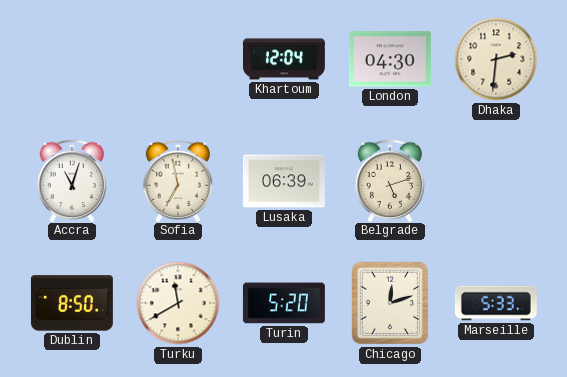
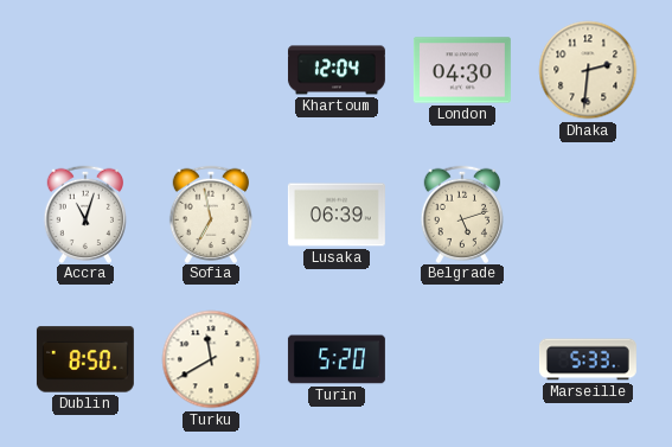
Chicago: 12:12 -> none
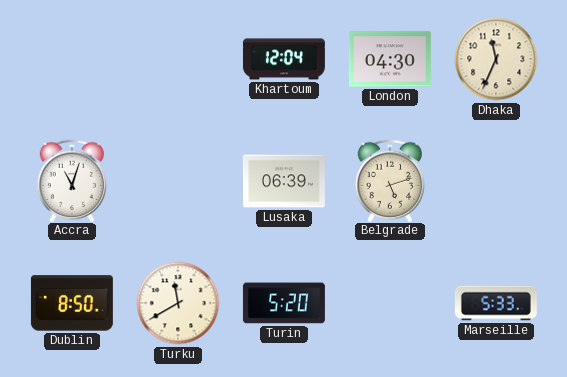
Dhaka: 2:31 -> 11:34
Sofia: 6:58 -> none
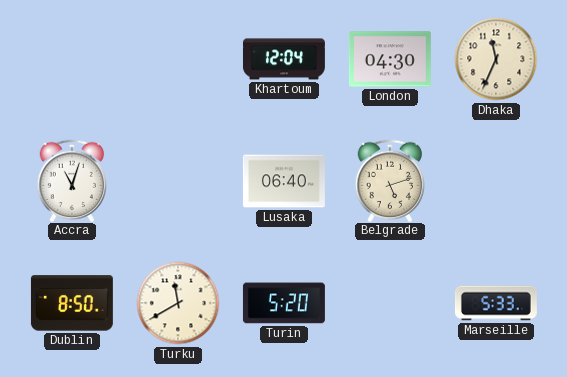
Lusaka: 06:39 -> 06:40
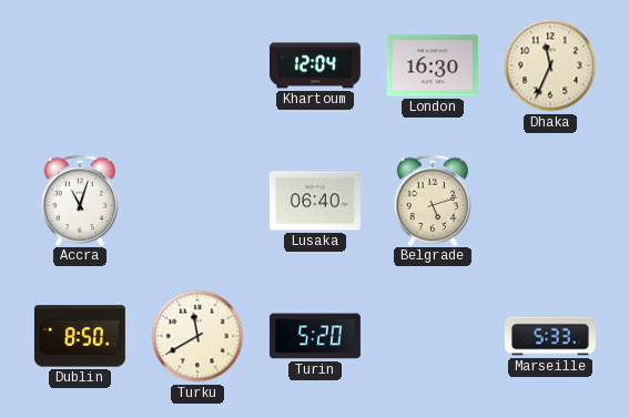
London: 04:30 -> 16:30
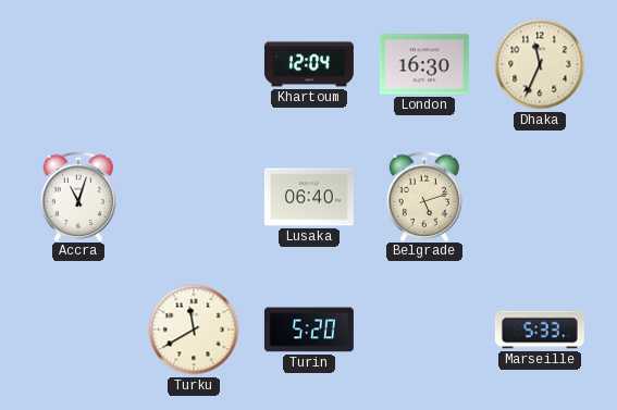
Dublin: 8:50 -> none
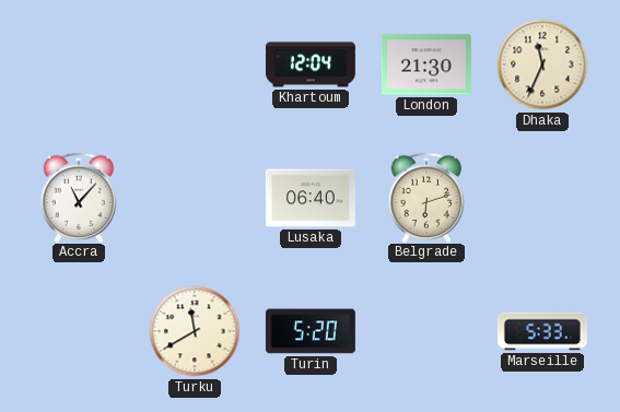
London: 16:30 -> 21:30
Accra: 11:03 -> 11:07
Belgrade: 5:12 -> 6:12
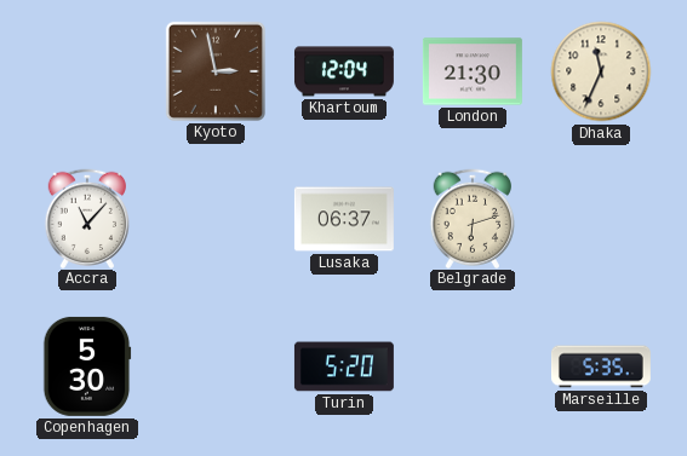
Kyoto: none -> 2:58
Lusaka: 06:40 -> 06:37
Copenhagen: none -> 5:30
Turku: 11:40 -> none
Marseille: 5:33 -> 5:35
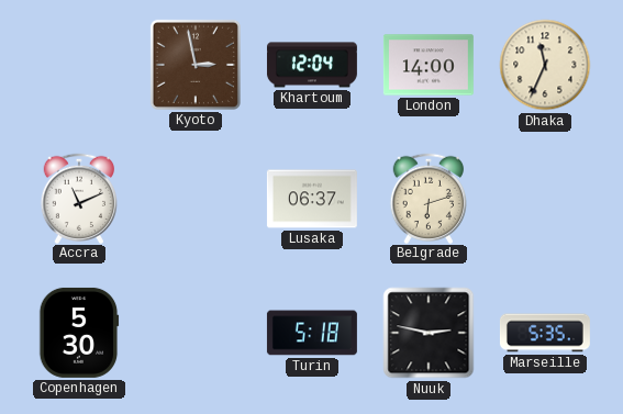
London: 21:30 -> 14:00
Accra: 11:07 -> 11:11
Turin: 5:20 -> 5:18
Nuuk: none -> 2:47
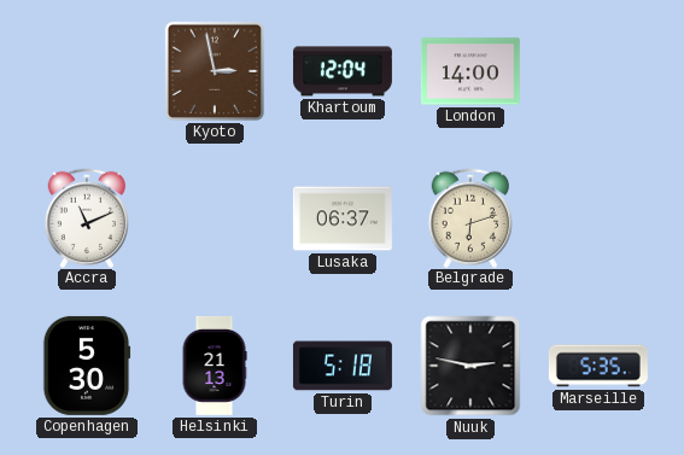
Dhaka: 11:34 -> none
Helsinki: none -> 21:13
